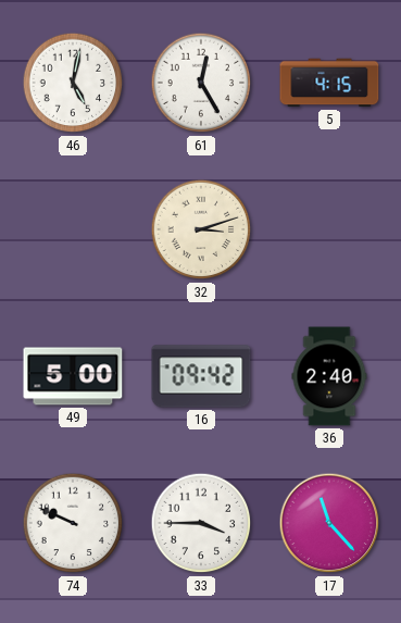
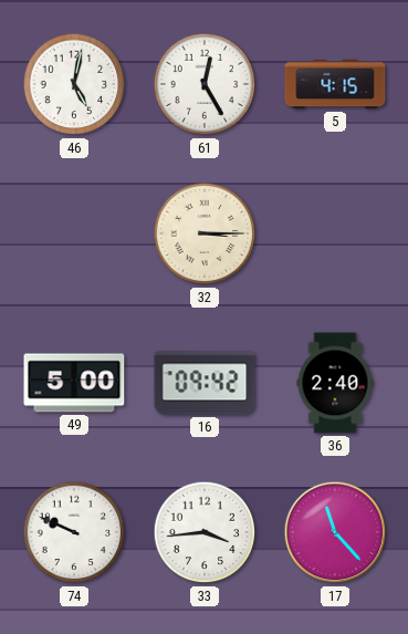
32: 3:12 -> 3:15
33: 3:45 -> 3:44
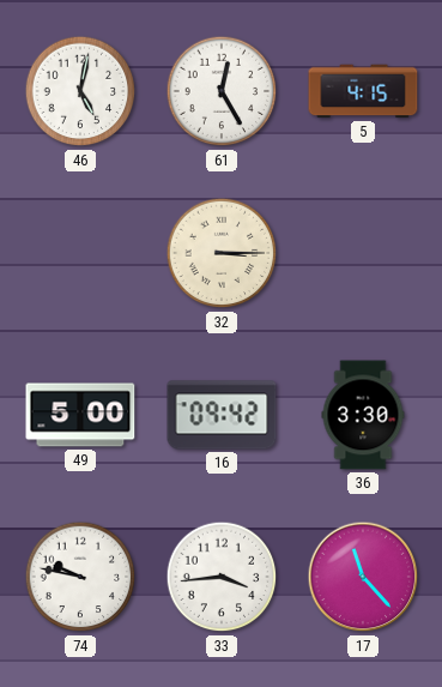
36: 2:40 -> 3:30
74: 9:49 -> 9:47
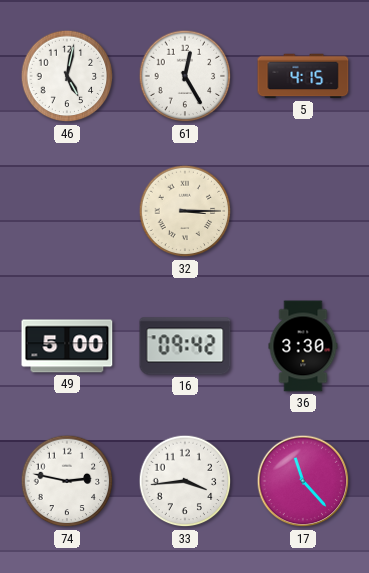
74: 9:47 -> 2:47
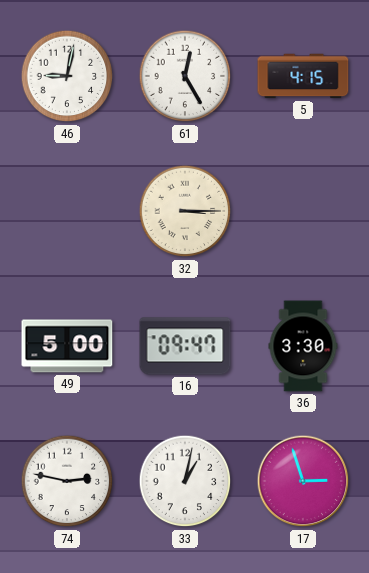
46: 5:02 -> 9:02
16: 09:42 -> 09:47
33: 3:44 -> 1:02
17: 11:23 -> 2:57
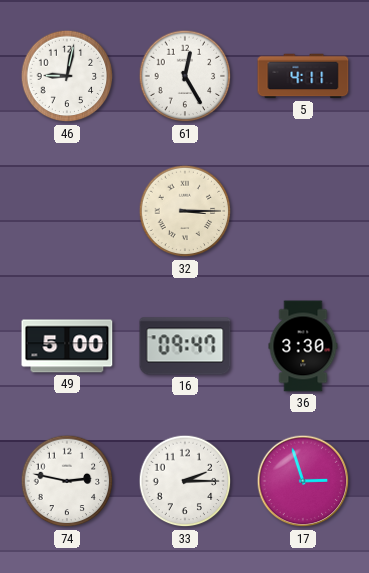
5: 4:15 -> 4:11
33: 1:02 -> 2:15
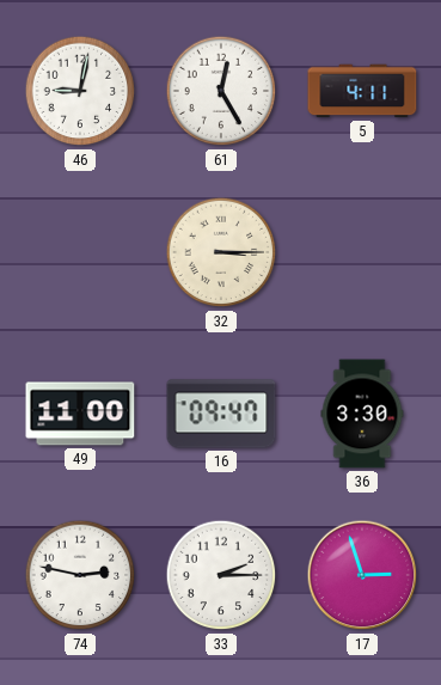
49: 5:00 -> 11:00
